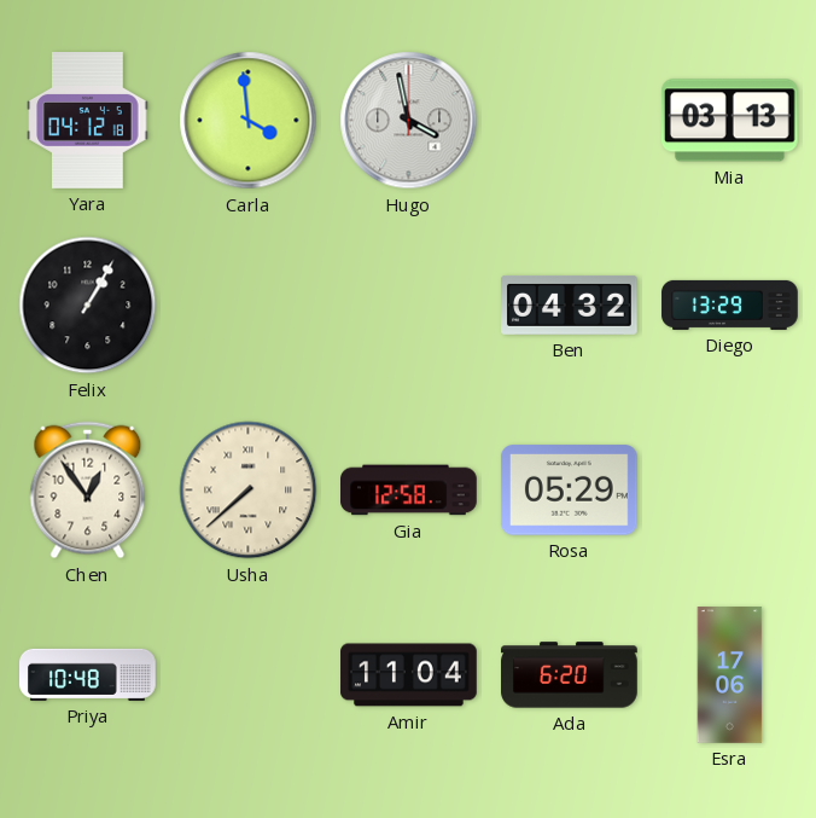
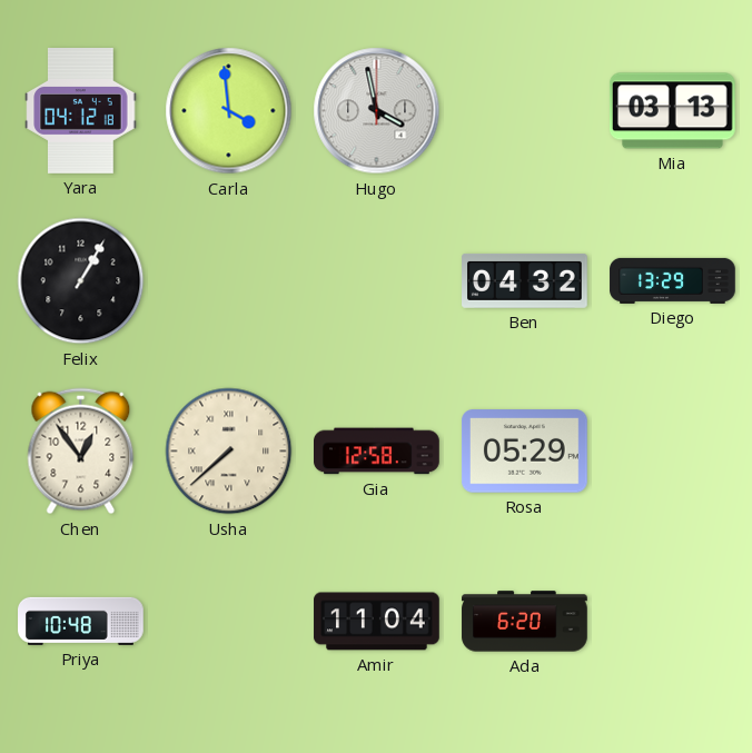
Esra: 17:06 -> none
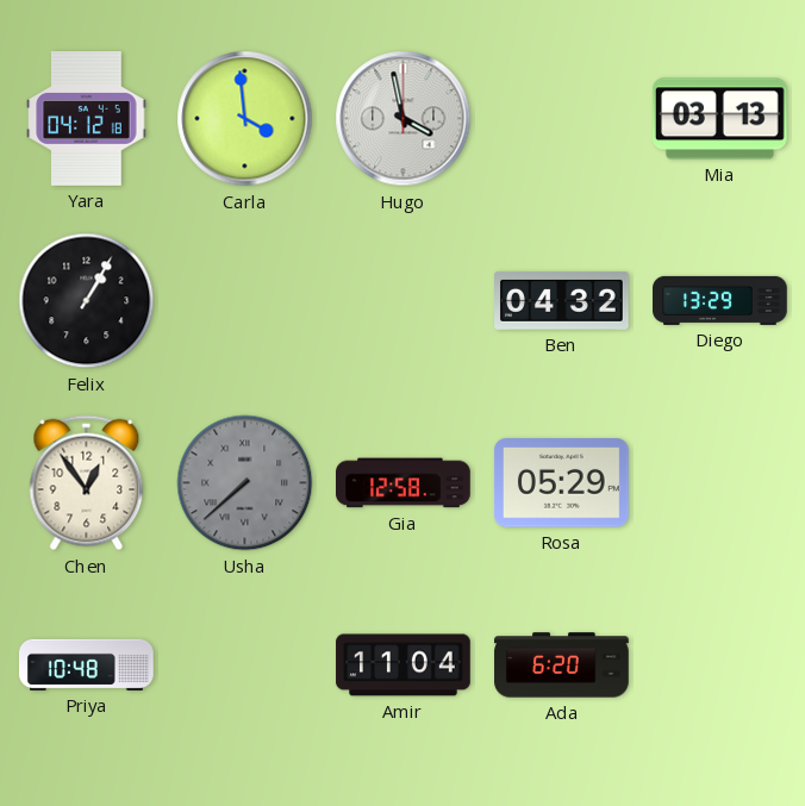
Usha dial: cream -> grey
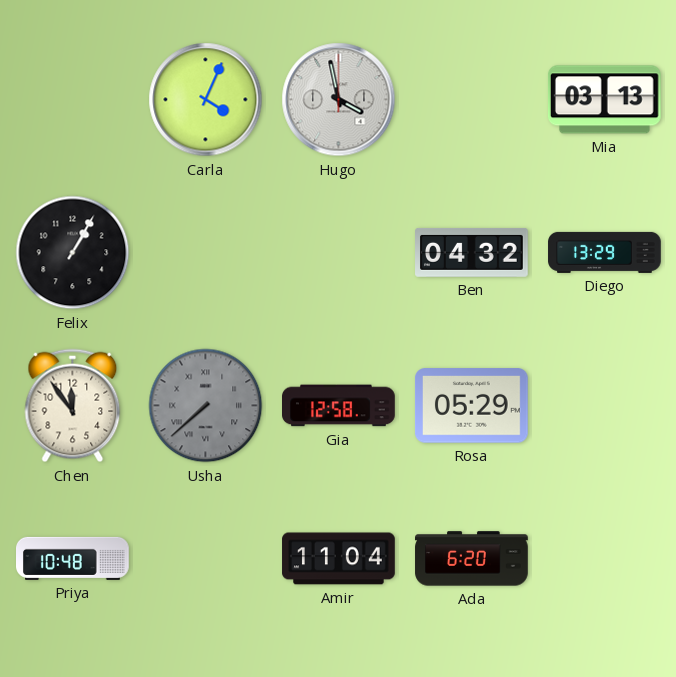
Yara: 04:12 -> none
Carla: 3:59 -> 4:04
Chen: 12:54 -> 11:54
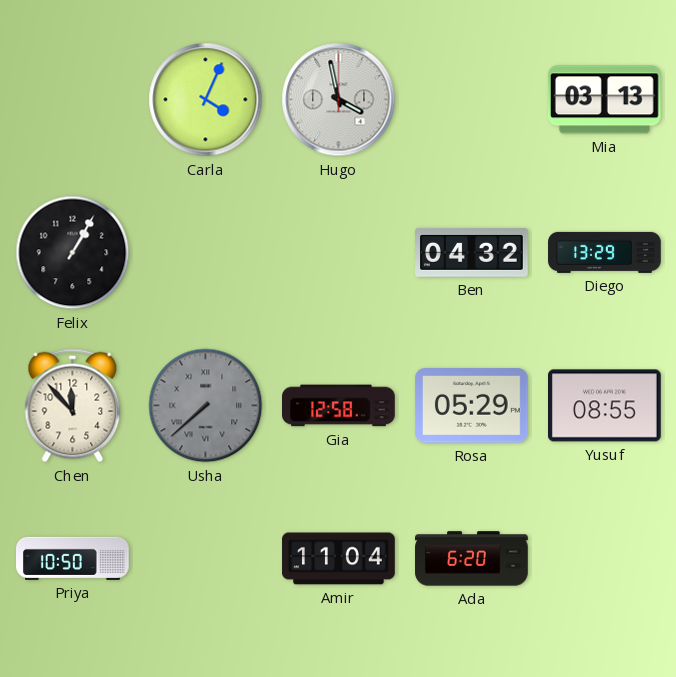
Chen: 11:54 -> 11:53
Yusuf: none -> 08:55
Priya: 10:48 -> 10:50
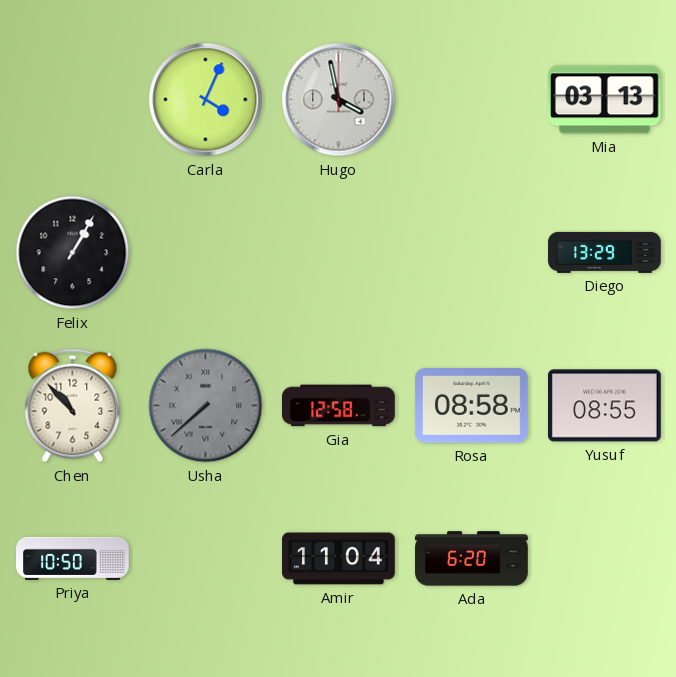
Ben: 04:32 -> none
Chen: 11:53 -> 10:53
Rosa: 05:29 -> 08:58
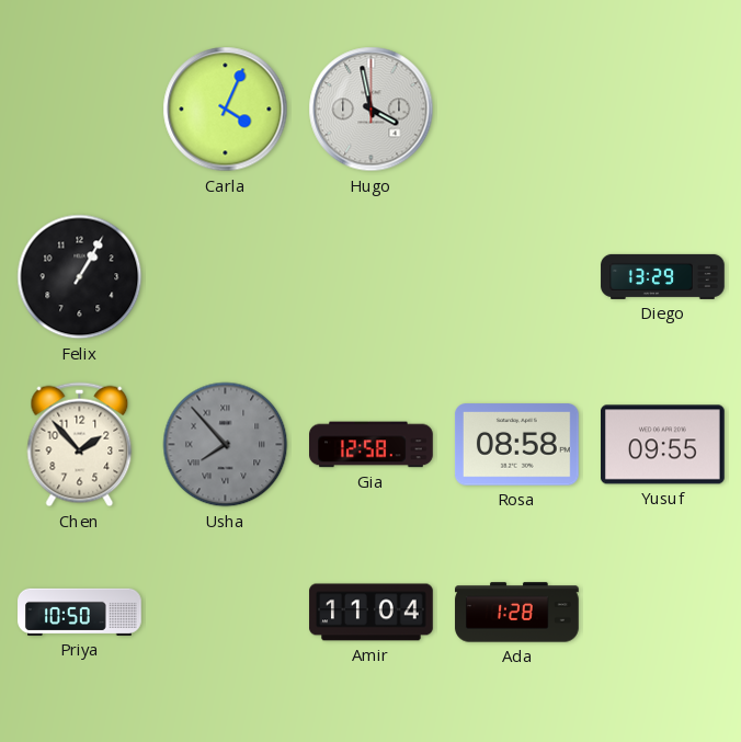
Mia: 03:13 -> none
Chen: 10:53 -> 1:53
Usha: 7:38 -> 7:53
Yusuf: 08:55 -> 09:55
Ada: 6:20 -> 1:28
